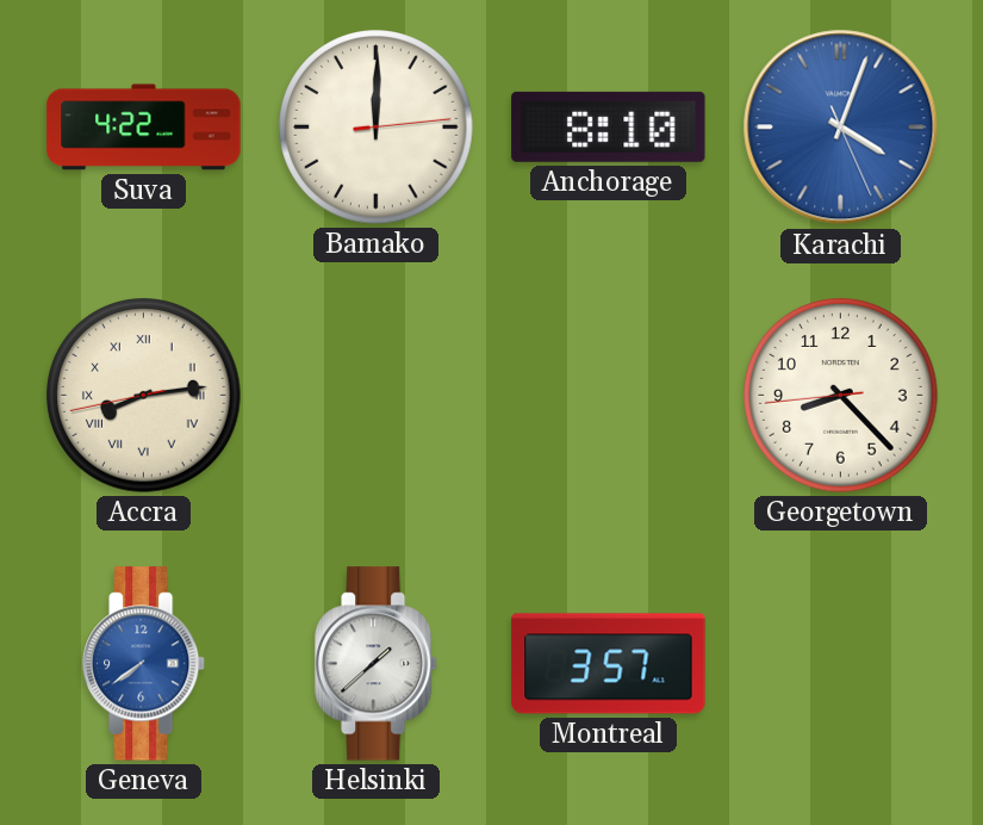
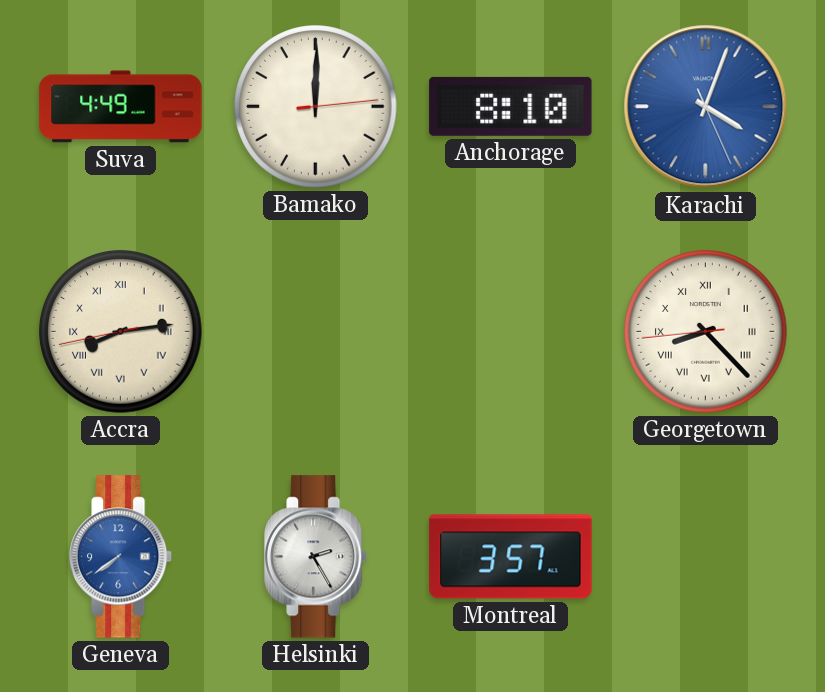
Suva: 4:22 -> 4:49
Georgetown numerals: Arabic -> Roman
Helsinki: 1:38 -> 2:25
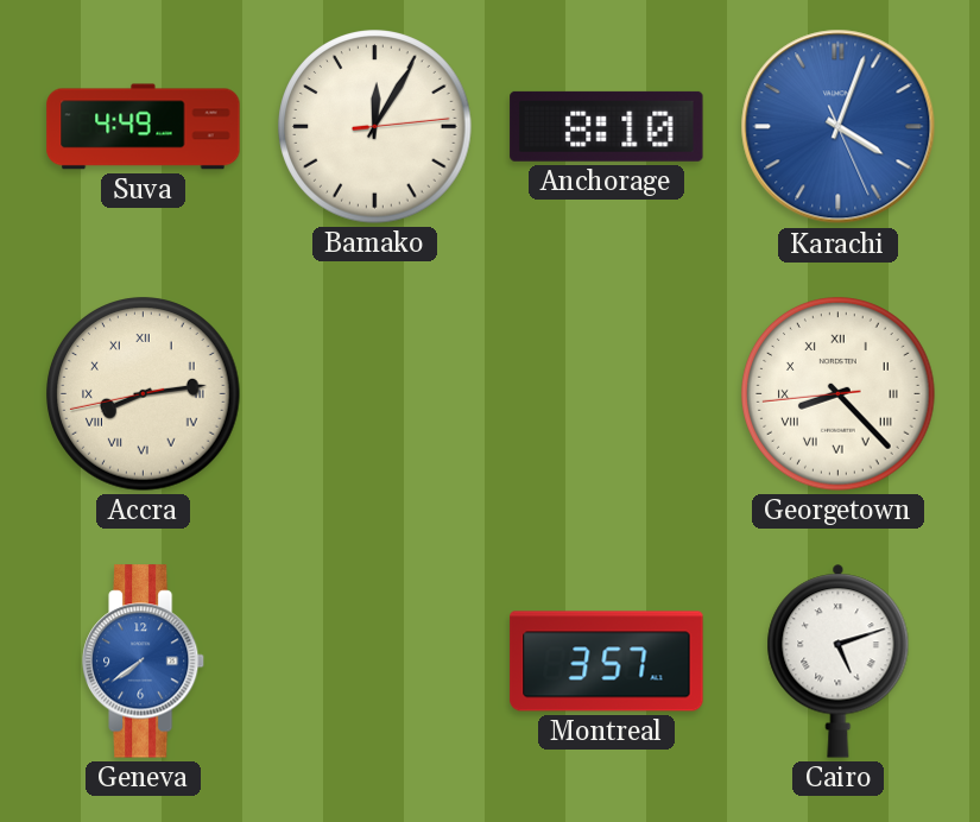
Bamako: 12:00 -> 12:05
Helsinki: 2:25 -> none
Cairo: none -> 5:12
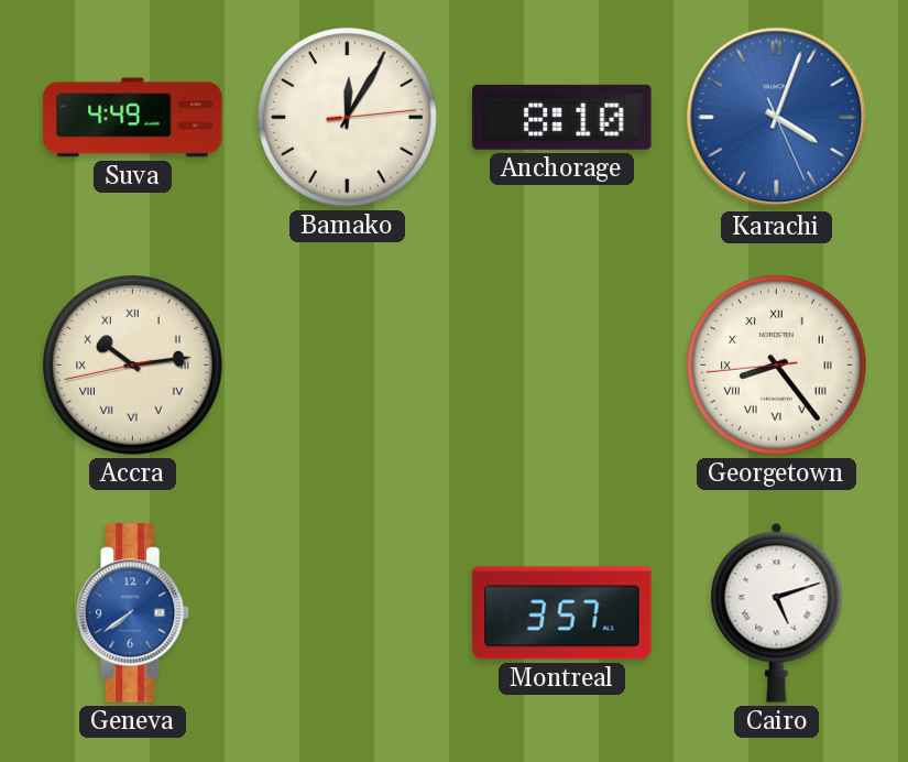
Accra: 8:13 -> 10:13
Georgetown: 8:22 -> 8:23
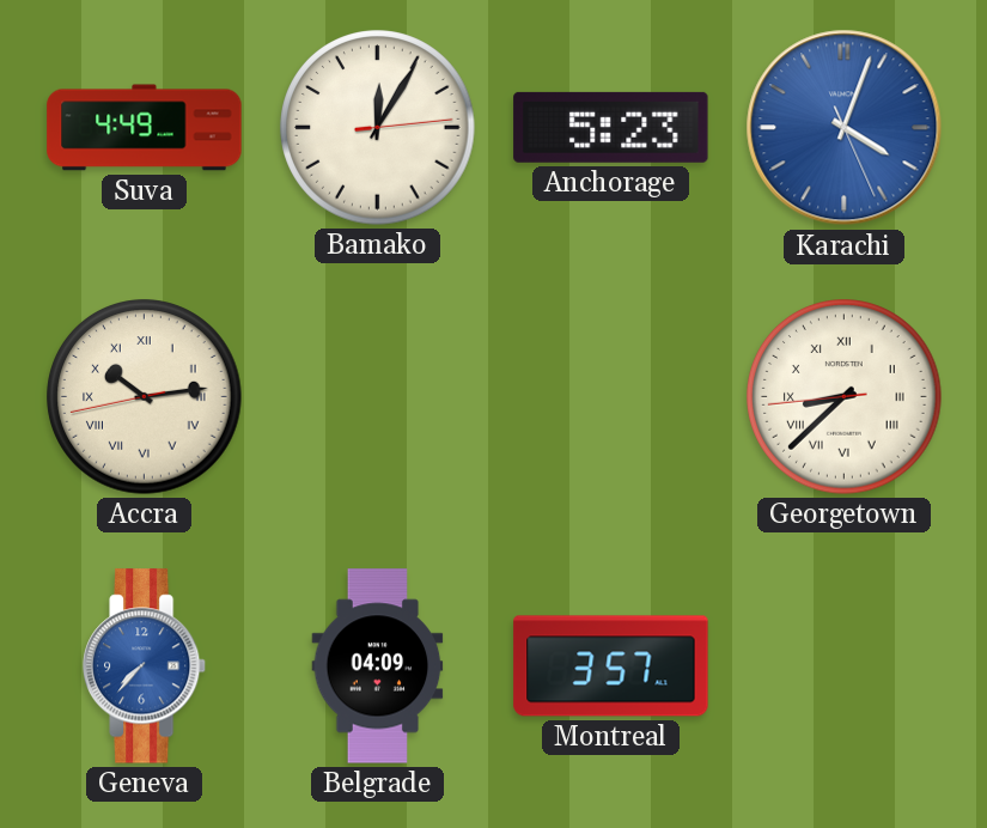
Anchorage: 8:10 -> 5:23
Georgetown: 8:23 -> 8:37
Geneva: 7:39 -> 7:37
Belgrade: none -> 04:09
Cairo: 5:12 -> none
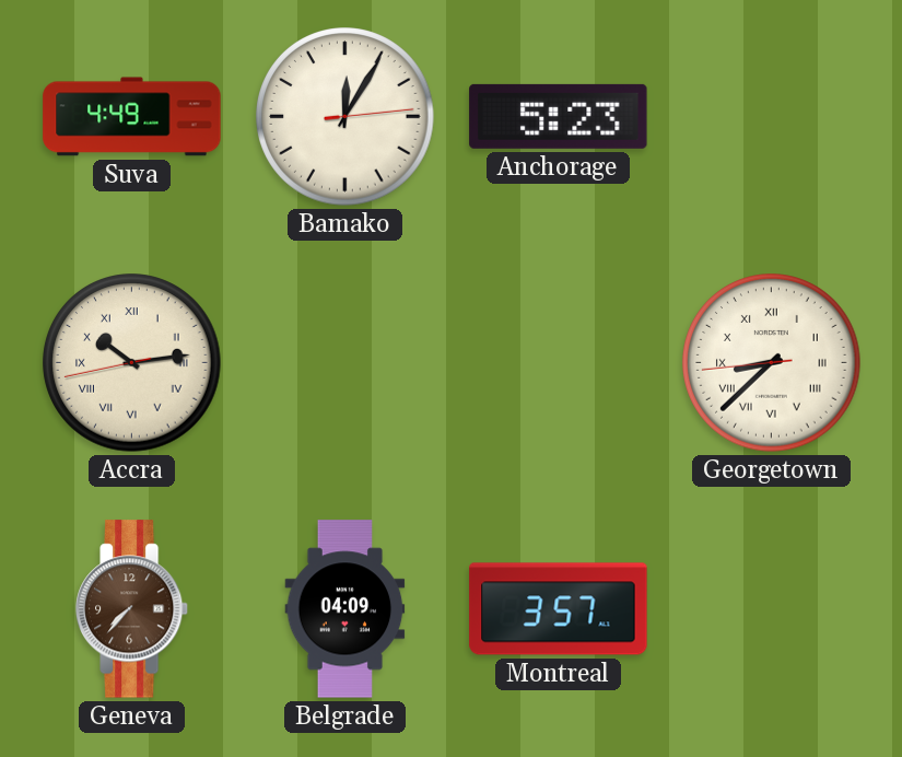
Karachi: 4:03 -> none
Geneva dial: blue -> brown
